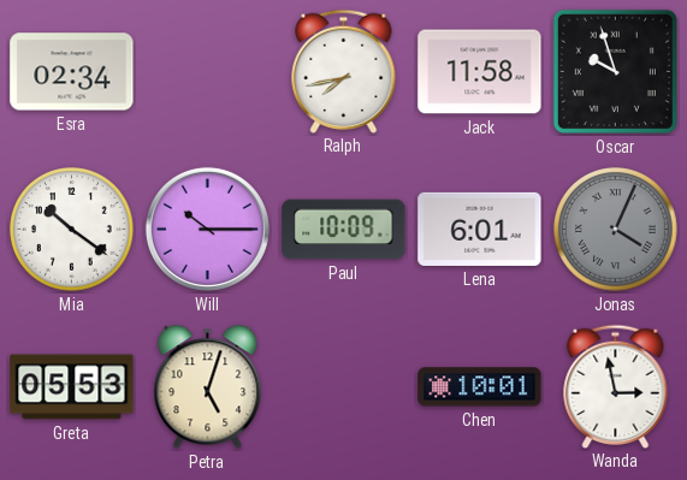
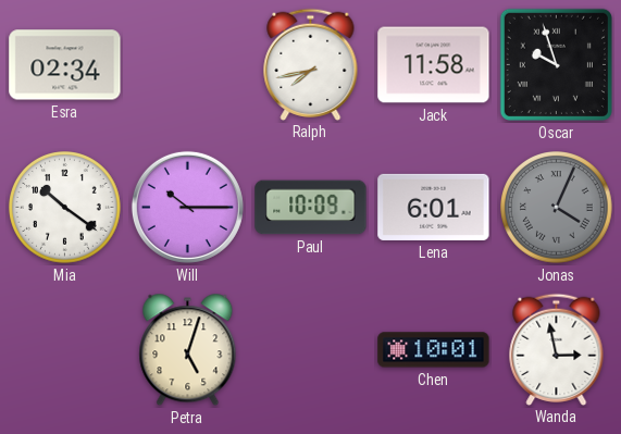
Greta: 05:53 -> none
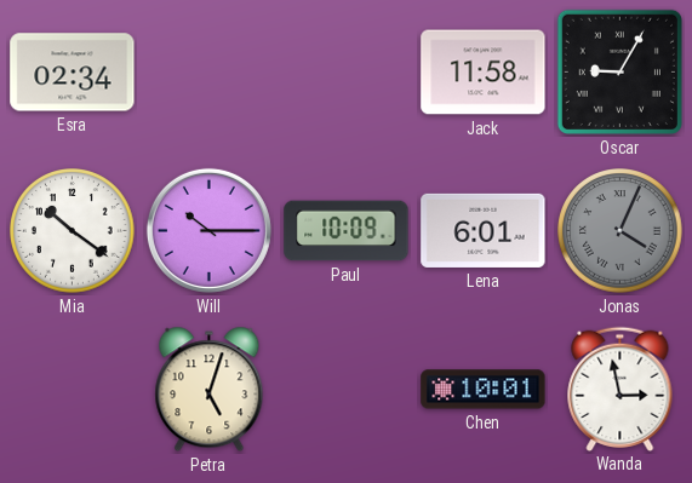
Ralph: 7:43 -> none
Oscar: 9:57 -> 9:05
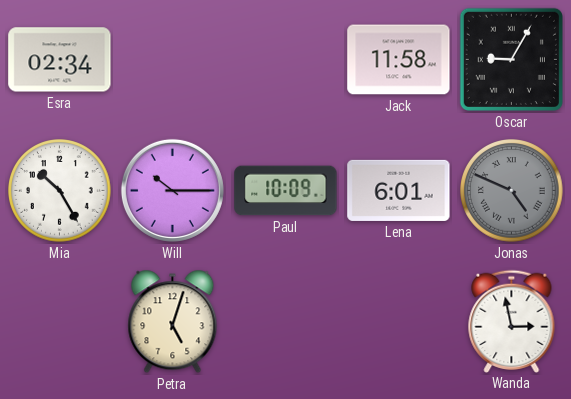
Mia: 10:21 -> 10:25
Jonas: 4:04 -> 4:49
Chen: 10:01 -> none
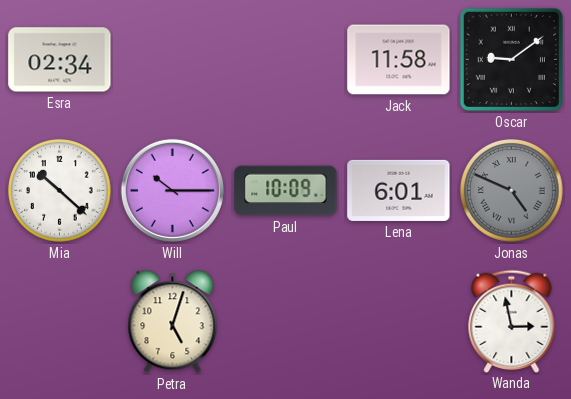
Oscar: 9:05 -> 9:09
Mia: 10:25 -> 10:22
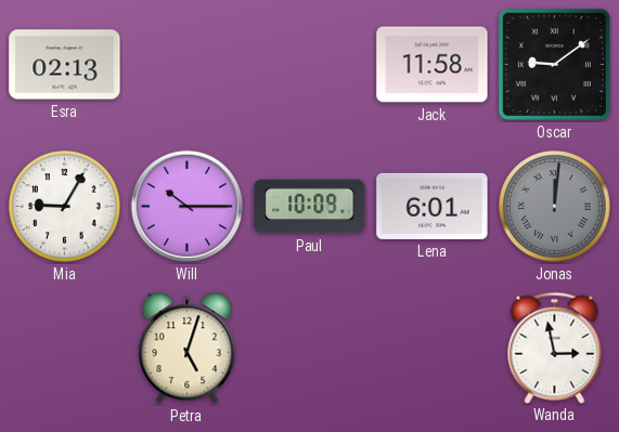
Esra: 02:34 -> 02:13
Mia: 10:22 -> 9:05
Jonas: 4:49 -> 12:01
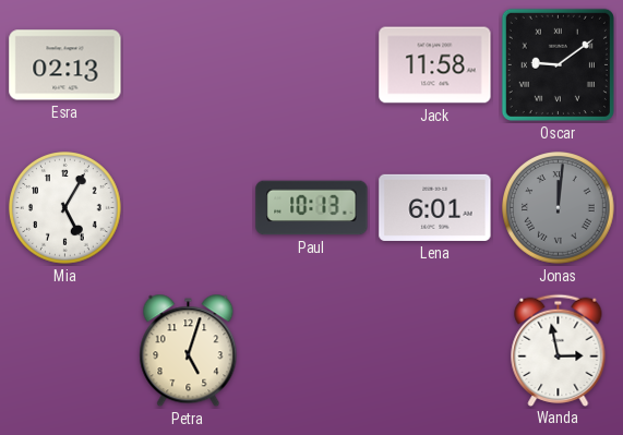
Mia: 9:05 -> 5:05
Will: 10:15 -> none
Paul: 10:09 -> 10:13
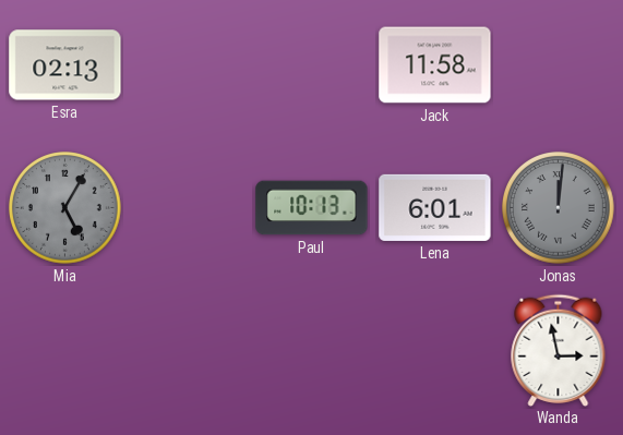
Oscar: 9:09 -> none
Mia dial: white -> grey
Petra: 5:03 -> none
